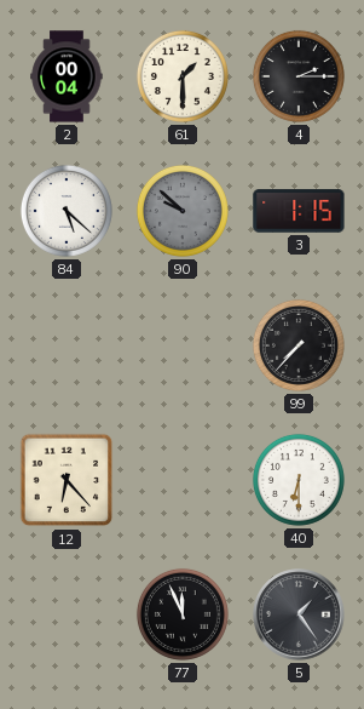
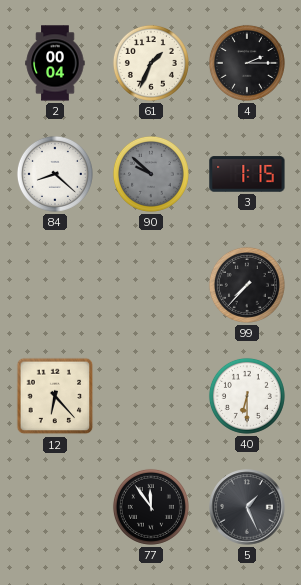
61: 1:30 -> 1:34
84: 5:22 -> 8:22
77: 11:56 -> 11:54
5: 1:24 -> 1:26
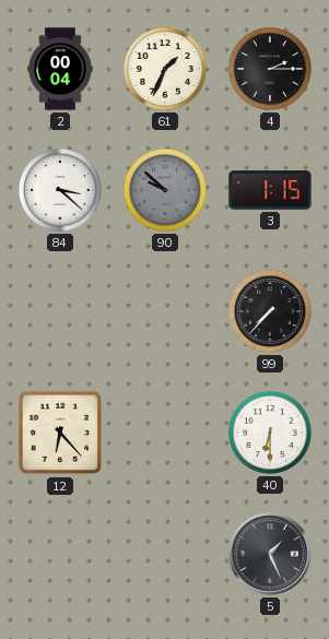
84: 8:22 -> 3:22
77: 11:54 -> none
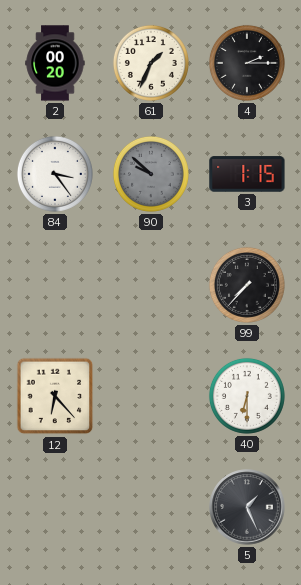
2: 00:04 -> 00:20
84: 3:22 -> 3:24
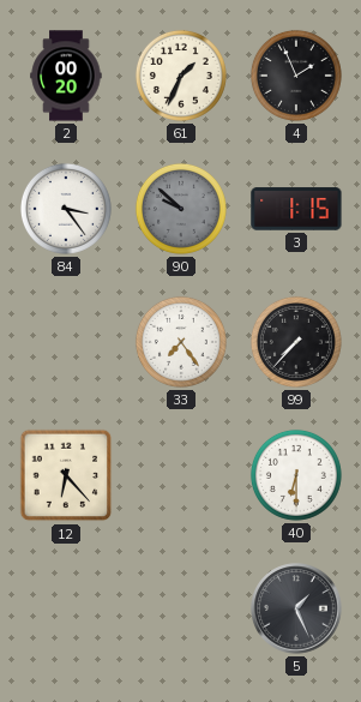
4: 2:15 -> 1:56
33: none -> 7:24
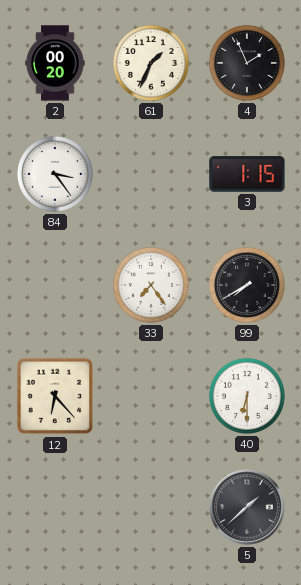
90: 9:52 -> none
99: 7:37 -> 7:40
5: 1:26 -> 1:38
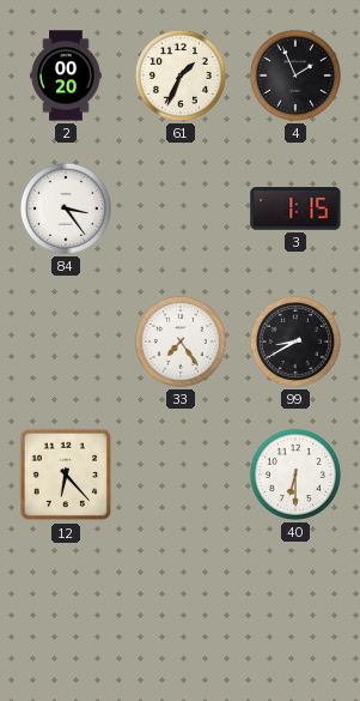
99: 7:40 -> 8:40
5: 1:38 -> none
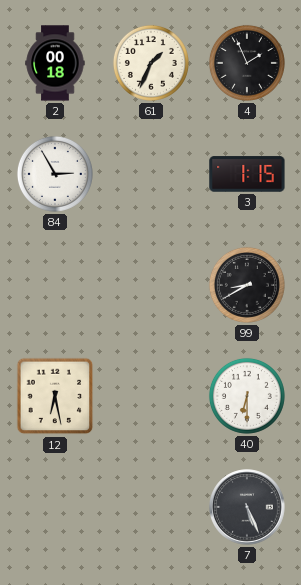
2: 00:20 -> 00:18
84: 3:24 -> 2:55
33: 7:24 -> none
12: 6:23 -> 6:28
7: none -> 5:26
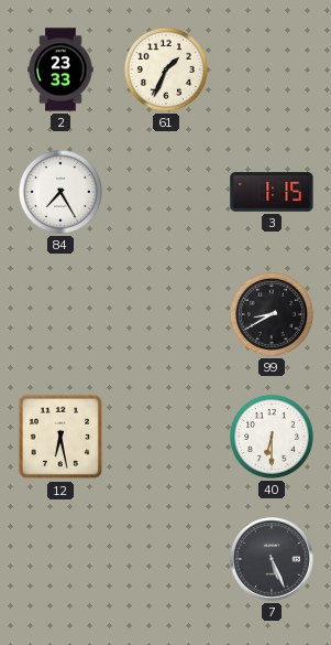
2: 00:18 -> 23:33
4: 1:56 -> none
84: 2:55 -> 7:25
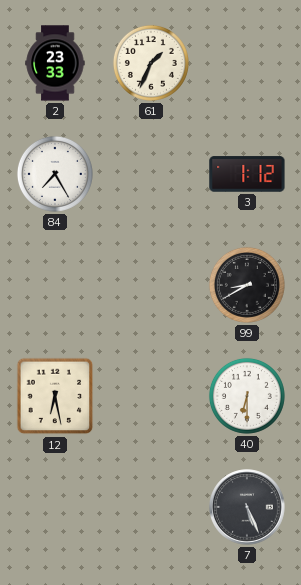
3: 1:15 -> 1:12
